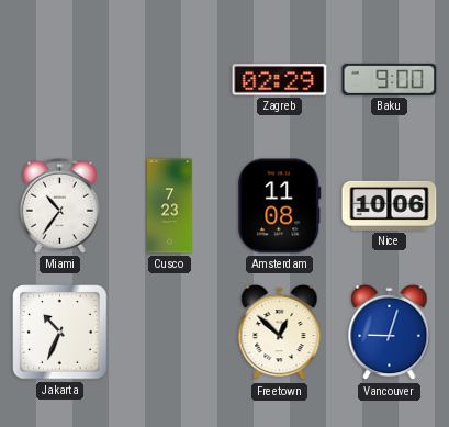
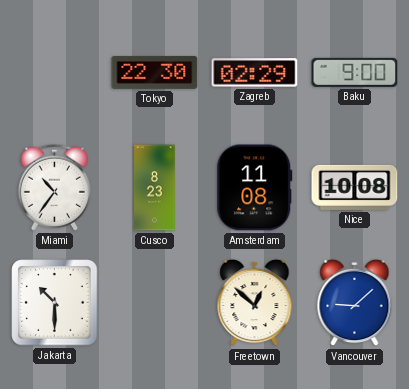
Tokyo: none -> 22:30
Cusco: 7:23 -> 8:23
Nice: 10:06 -> 10:08
Jakarta: 10:34 -> 10:30
Vancouver: 9:03 -> 9:08
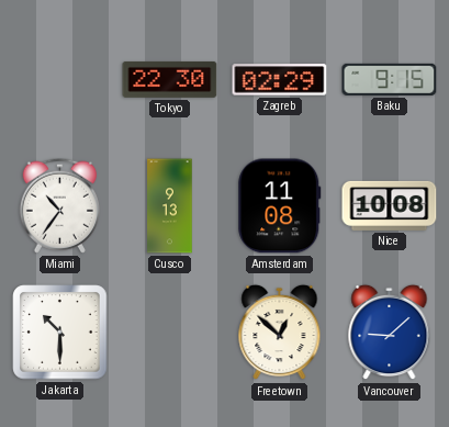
Baku: 9:00 -> 9:15
Cusco: 8:23 -> 9:13
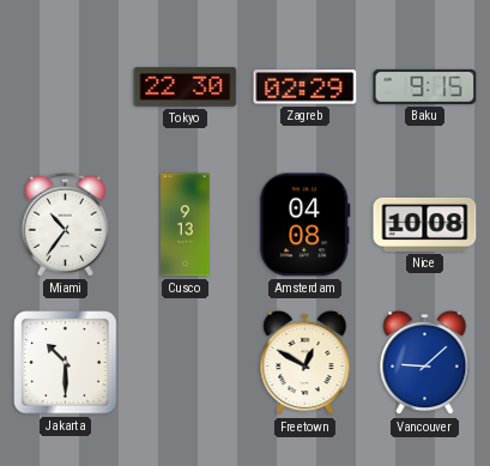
Amsterdam: 11:08 -> 04:08
Freetown: 12:52 -> 12:50
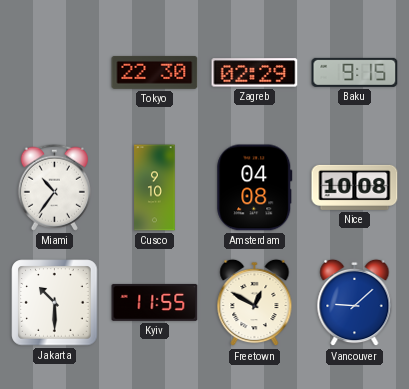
Cusco: 9:13 -> 9:10
Kyiv: none -> 11:55
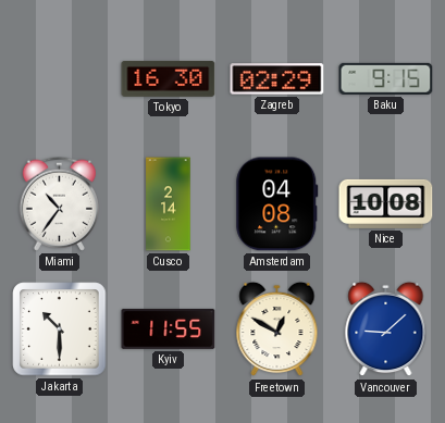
Tokyo: 22:30 -> 16:30
Cusco: 9:10 -> 2:14
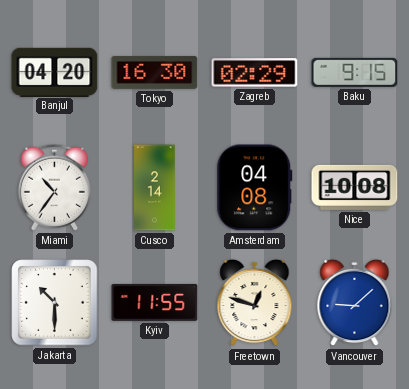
Banjul: none -> 04:20
Freetown: 12:50 -> 12:48
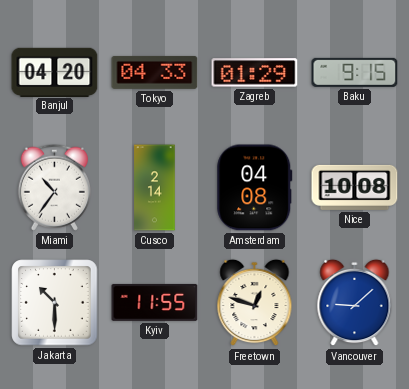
Tokyo: 16:30 -> 04:33
Zagreb: 02:29 -> 01:29
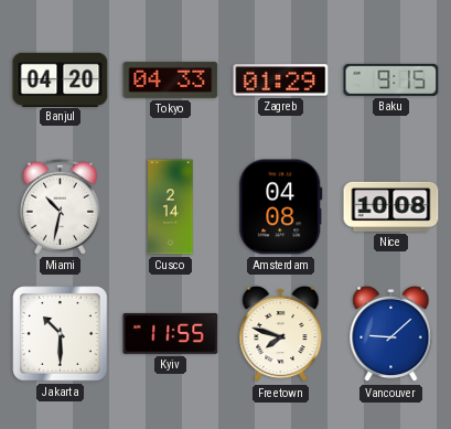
Miami: 10:36 -> 10:32
Freetown: 12:48 -> 7:48
